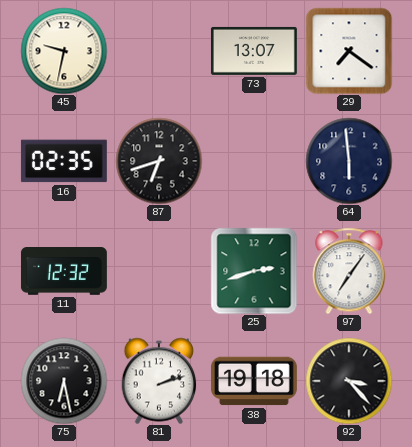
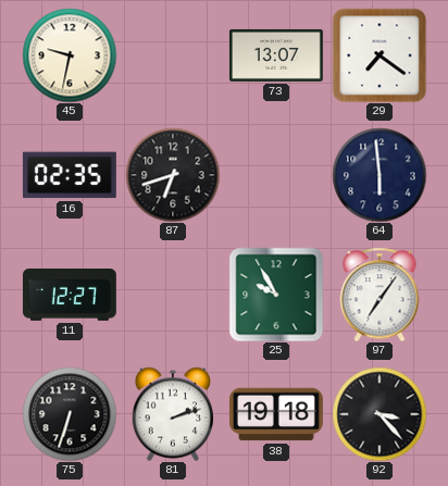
11: 12:32 -> 12:27
25: 2:42 -> 9:55
75: 6:28 -> 6:33
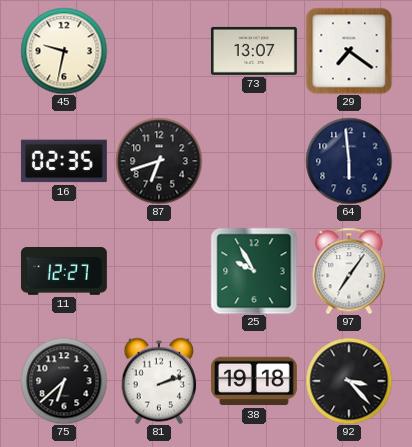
75: 6:33 -> 6:38
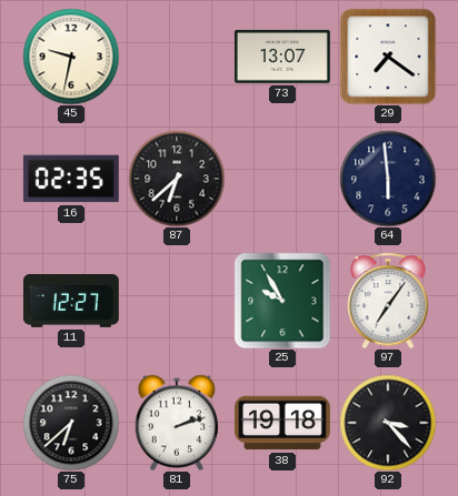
87: 6:42 -> 6:38
